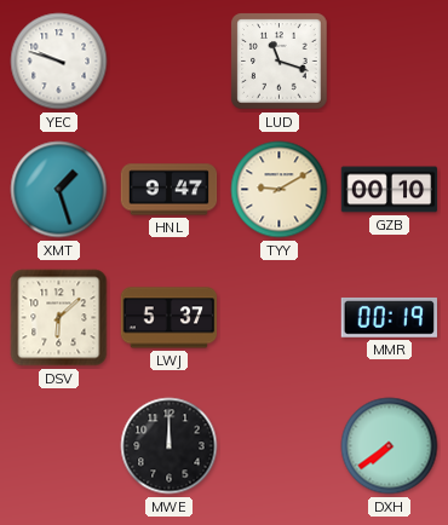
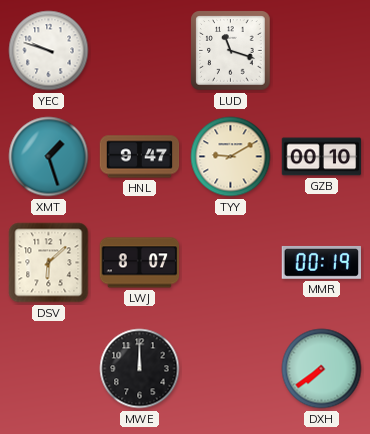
LWJ: 5:37 -> 8:07
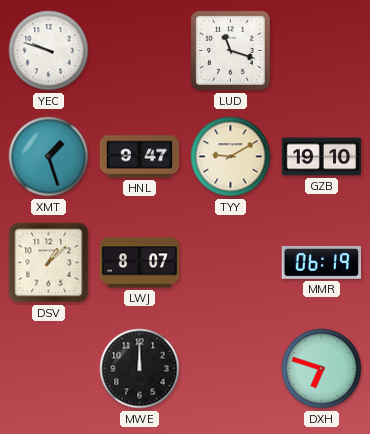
GZB: 00:10 -> 19:10
DSV: 6:08 -> 1:08
MMR: 00:19 -> 06:19
DXH: 7:39 -> 6:48
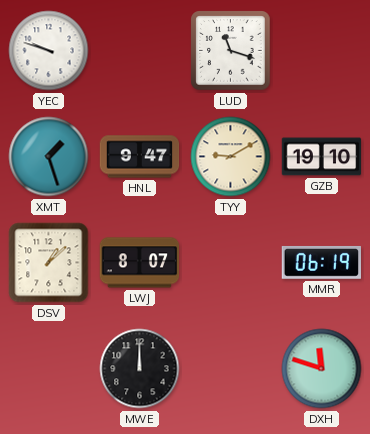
DXH: 6:48 -> 11:48
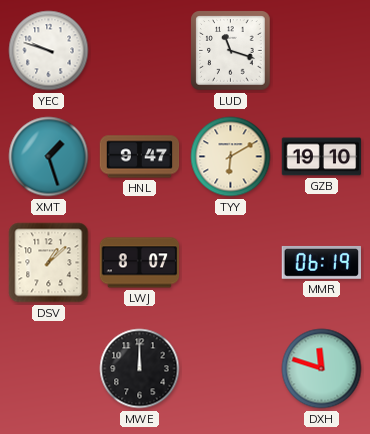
TYY: 9:10 -> 6:10
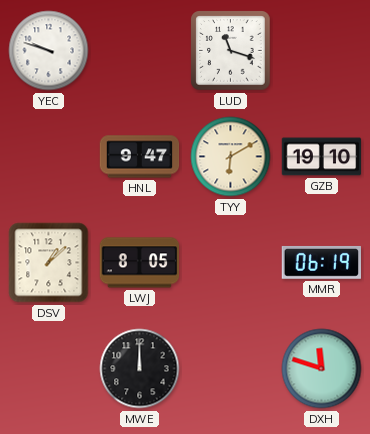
XMT: 1:27 -> none
LWJ: 8:07 -> 8:05
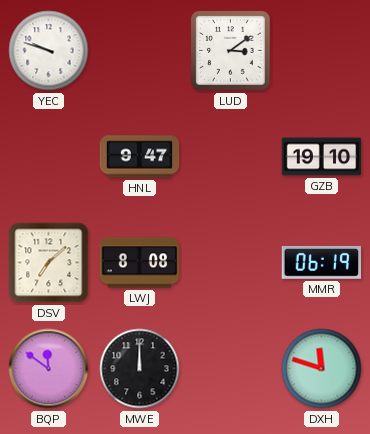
LUD: 11:18 -> 3:09
TYY: 6:10 -> none
DSV: 1:08 -> 7:08
LWJ: 8:05 -> 8:08
BQP: none -> 11:51
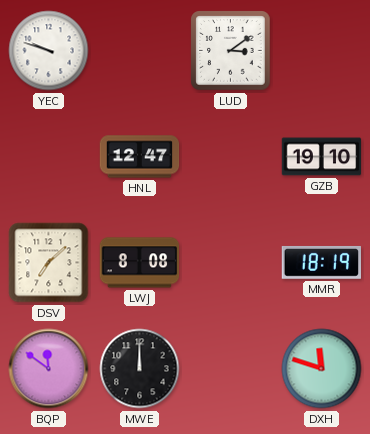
HNL: 9:47 -> 12:47
MMR: 06:19 -> 18:19
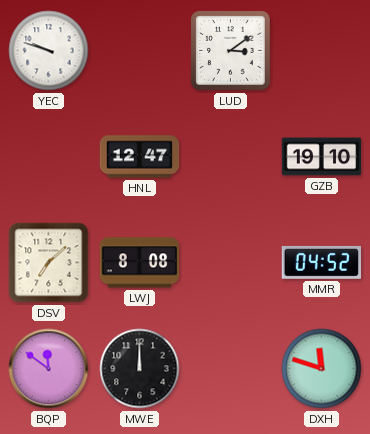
MMR: 18:19 -> 04:52
